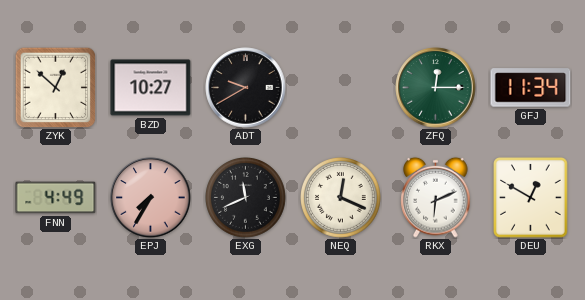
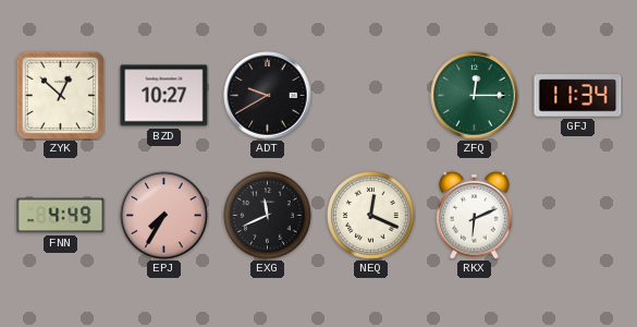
DEU: 12:50 -> none
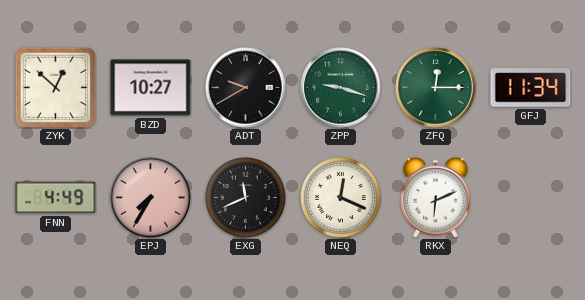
ZPP: none -> 9:18
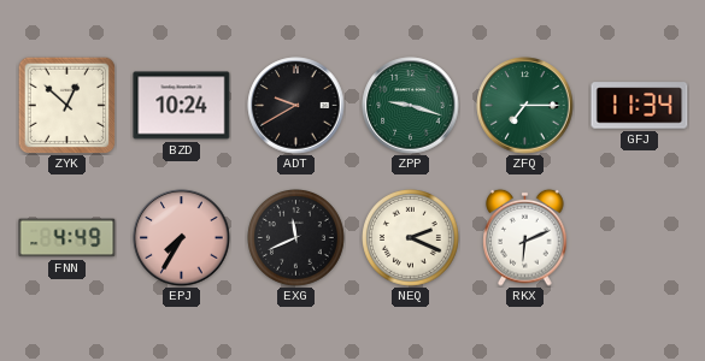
BZD: 10:27 -> 10:24
ZFQ: 12:15 -> 7:15
NEQ: 12:19 -> 2:19
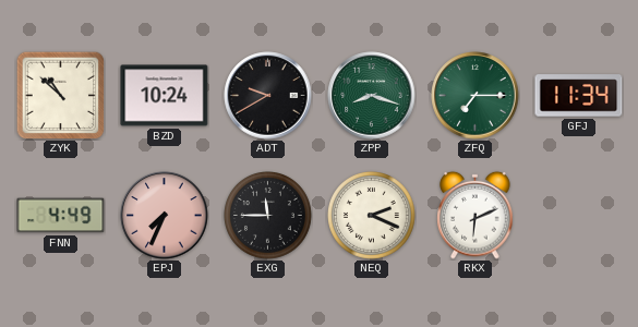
ZYK: 12:52 -> 10:52
ZPP: 9:18 -> 8:18
EPJ: 7:35 -> 7:34
EXG: 11:41 -> 11:45
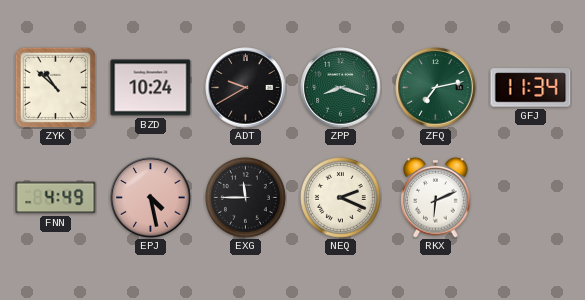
ZFQ: 7:15 -> 7:13
EPJ: 7:34 -> 4:28
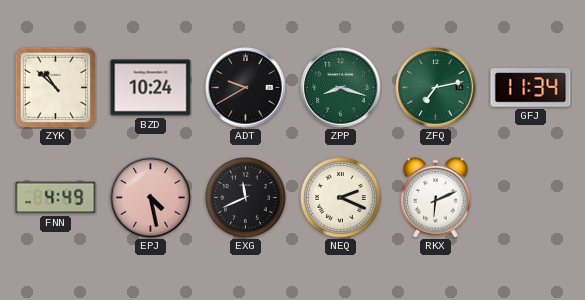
EXG: 11:45 -> 11:41
